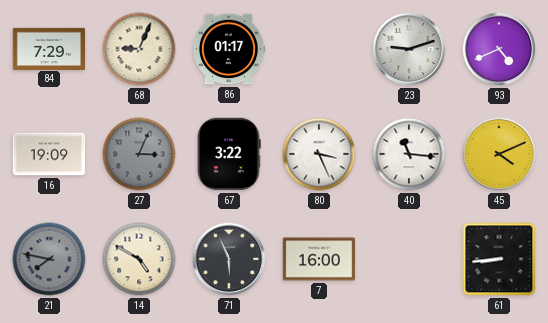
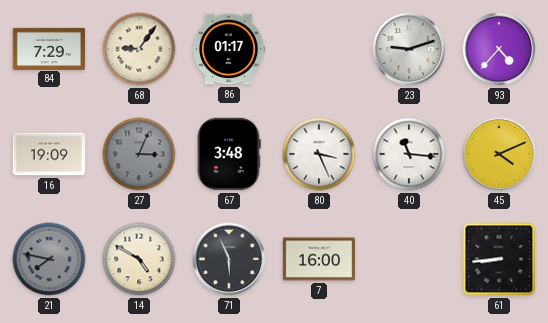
68: 9:04 -> 9:06
93: 4:41 -> 4:37
67: 3:22 -> 3:48
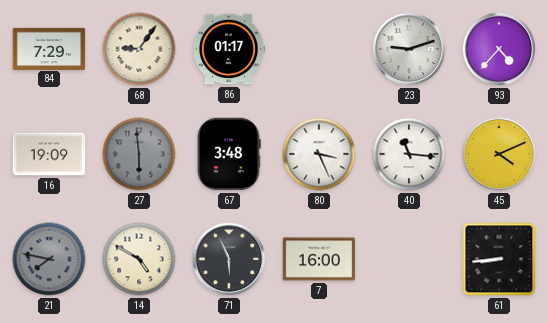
27: 3:04 -> 5:59
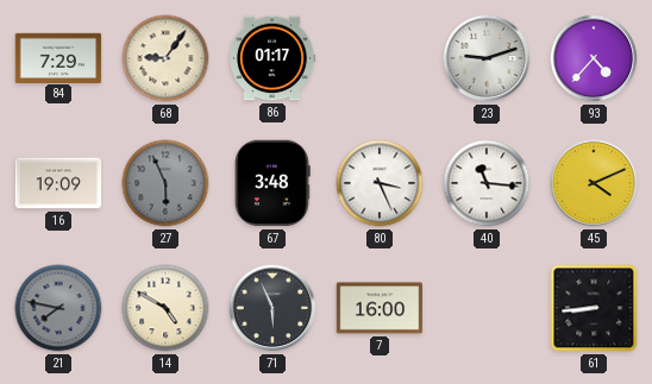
27: 5:59 -> 5:56
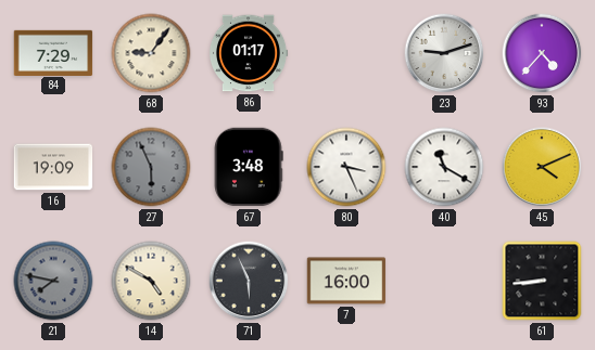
40: 11:16 -> 11:20
